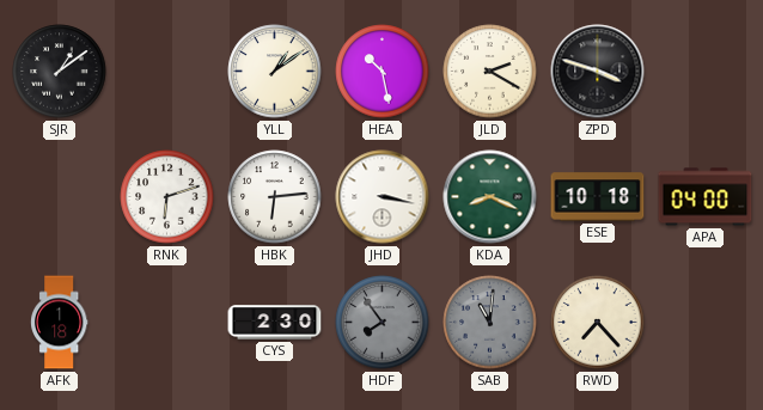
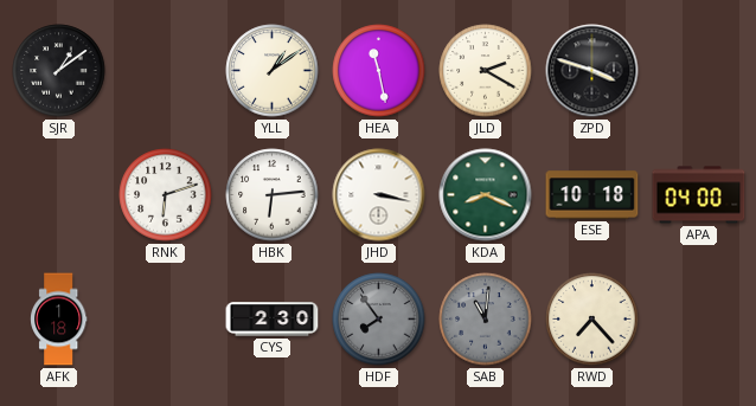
HEA: 10:28 -> 11:28
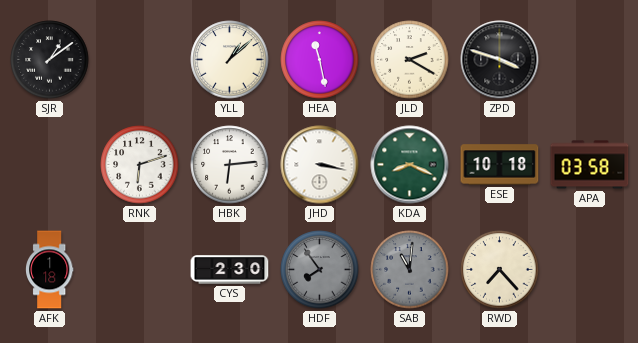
YLL: 1:09 -> 1:08
APA: 04:00 -> 03:58
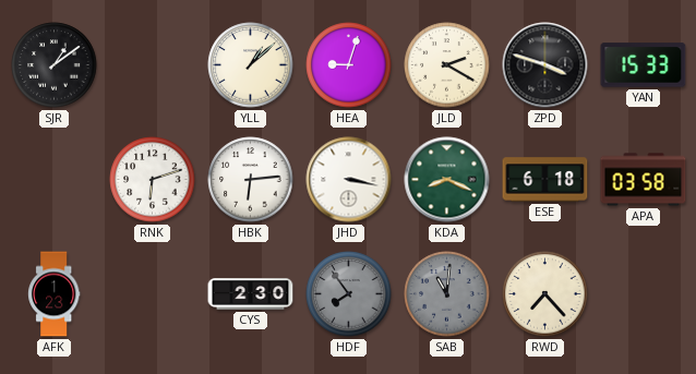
HEA: 11:28 -> 9:03
YAN: none -> 15:33
ESE: 10:18 -> 6:18
AFK: 1:18 -> 1:23
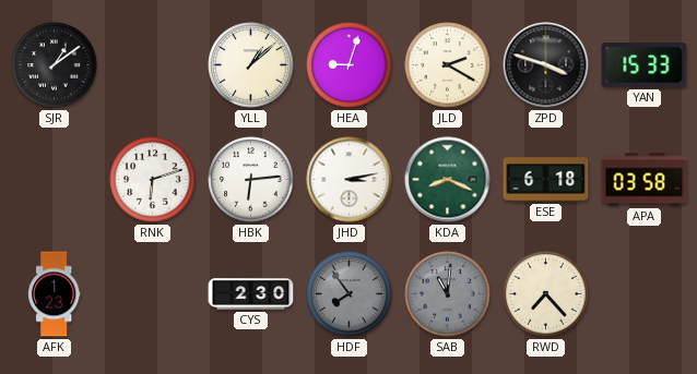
JHD: 3:17 -> 3:13
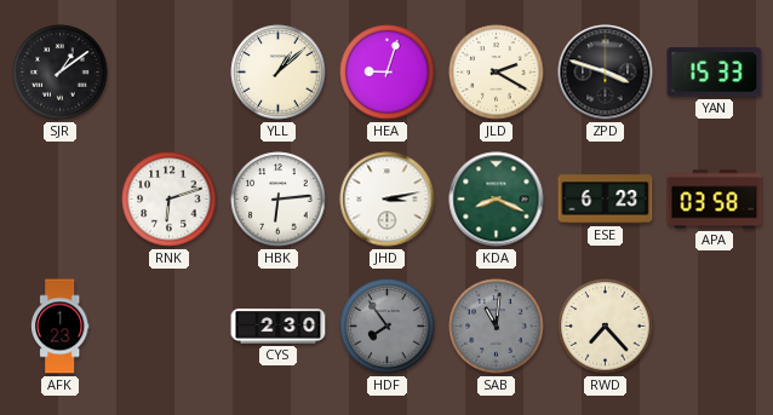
ESE: 6:18 -> 6:23
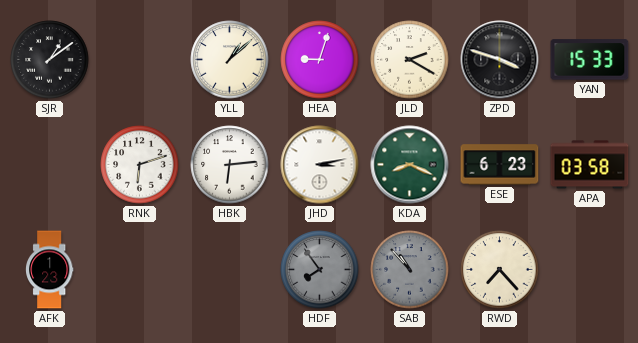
CYS: 2:30 -> none
SAB: 11:01 -> 10:53
